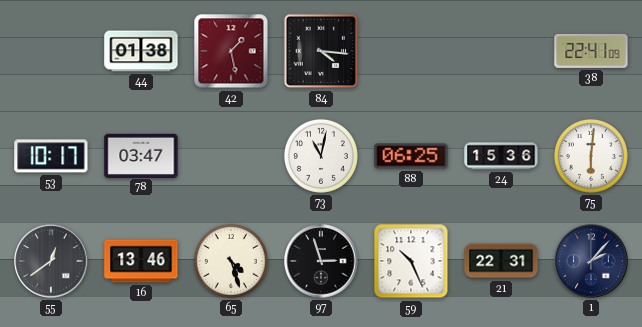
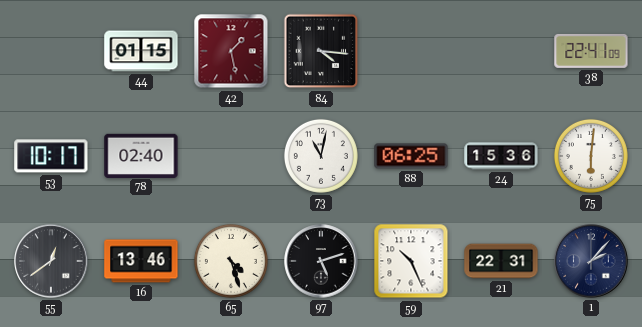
44: 01:38 -> 01:15
78: 03:47 -> 02:40
97: 2:57 -> 5:12
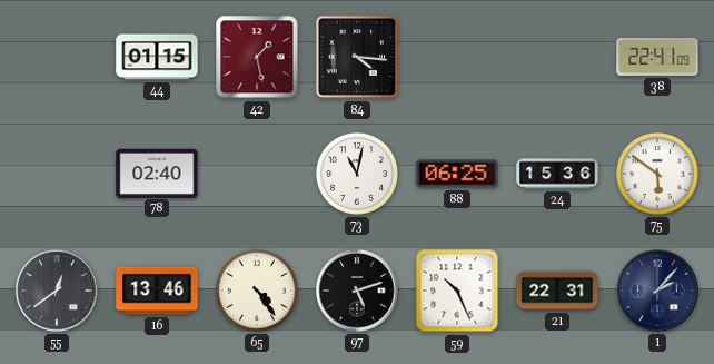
53: 10:17 -> none
75: 6:01 -> 5:51
65: 4:27 -> 4:24
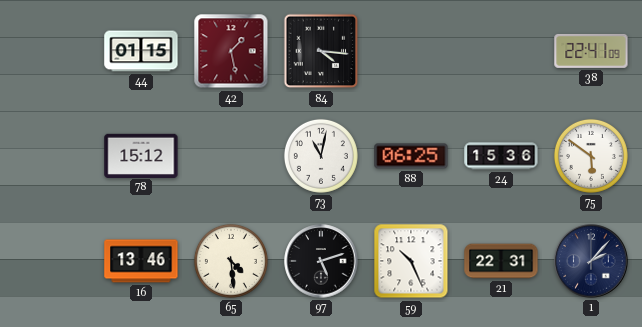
78: 02:40 -> 15:12
55: 12:39 -> none
65: 4:24 -> 4:29
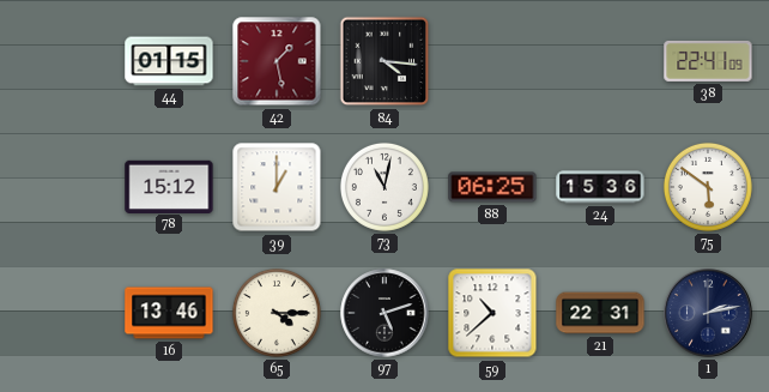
39: none -> 1:00
65: 4:29 -> 4:15
59: 10:26 -> 10:38
1: 2:07 -> 2:13
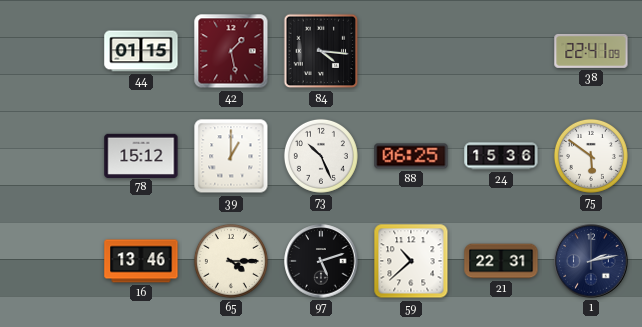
73: 11:02 -> 10:26
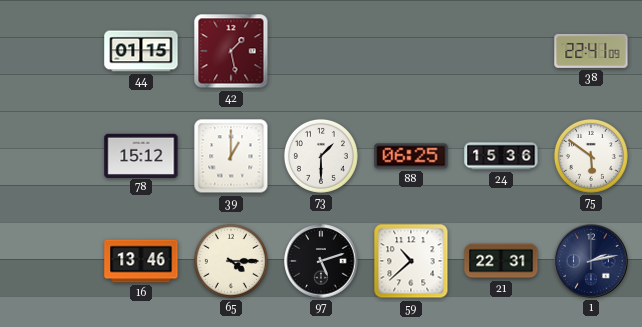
84: 4:16 -> none
73: 10:26 -> 1:30
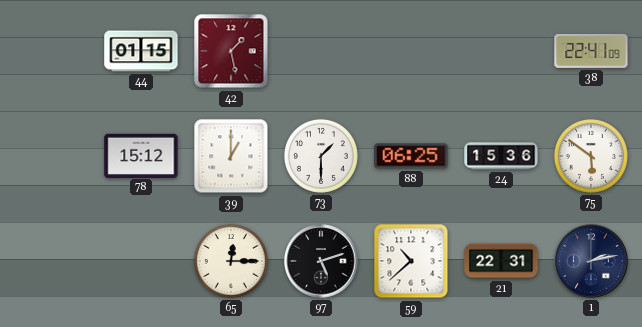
16: 13:46 -> none
65: 4:15 -> 12:15
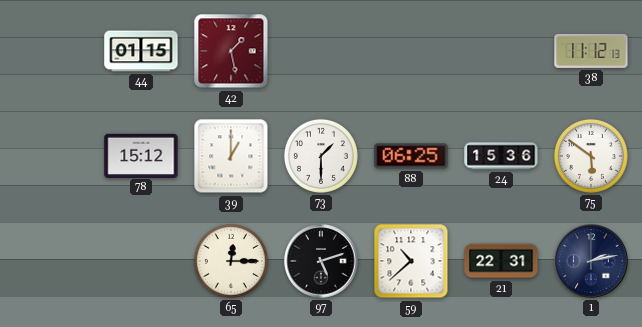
38: 22:41 -> 11:12
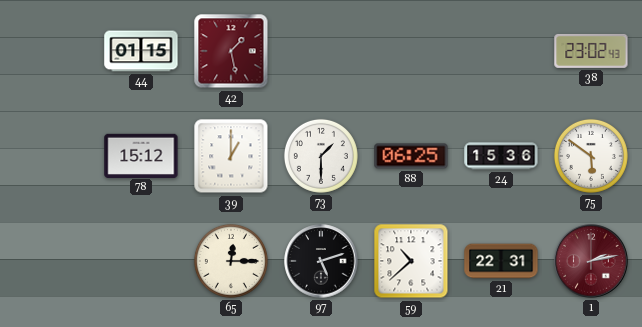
38: 11:12 -> 23:02
1 dial: navy -> burgundy
